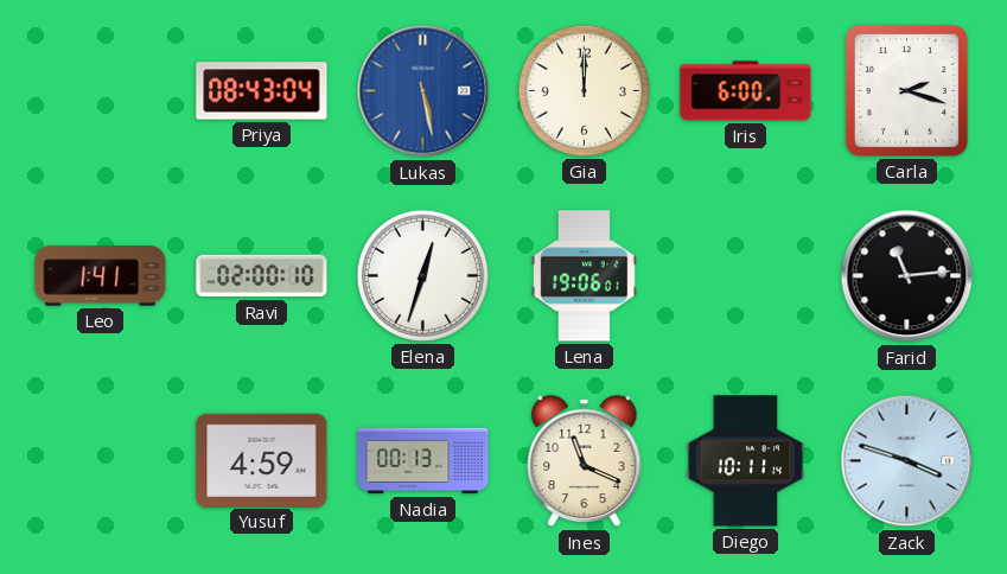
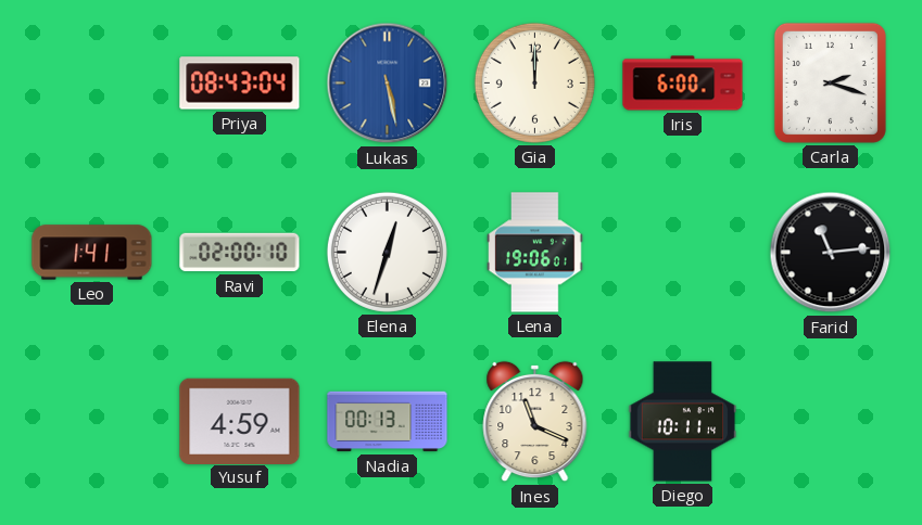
Zack: 3:48 -> none
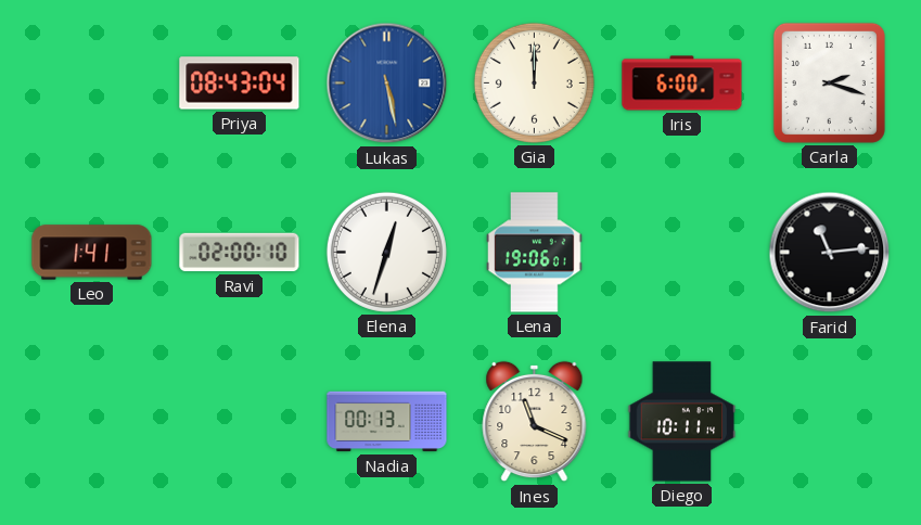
Yusuf: 4:59 -> none
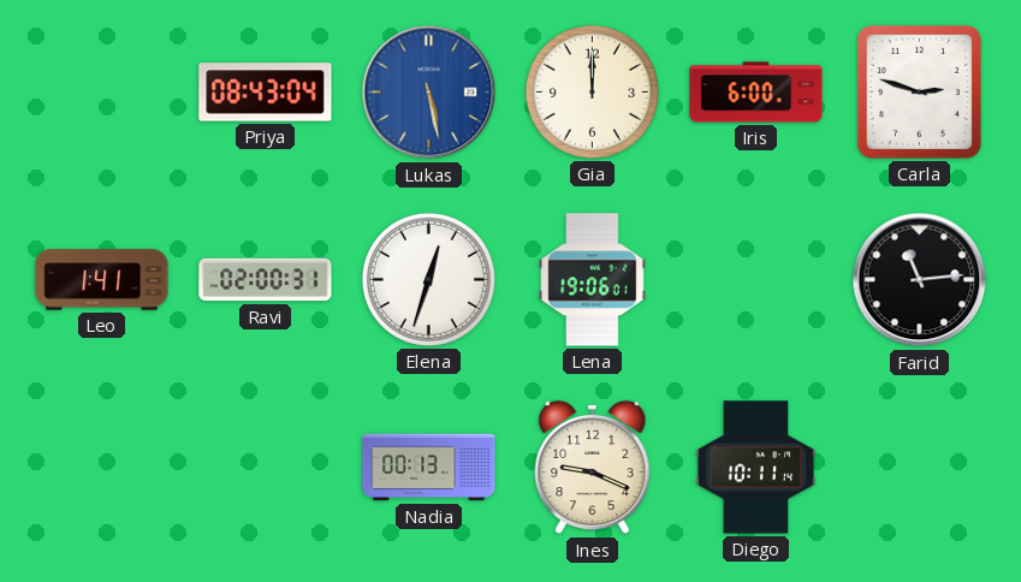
Carla: 2:18 -> 2:48
Ravi: 02:00:10 -> 02:00:31
Ines: 11:19 -> 9:19
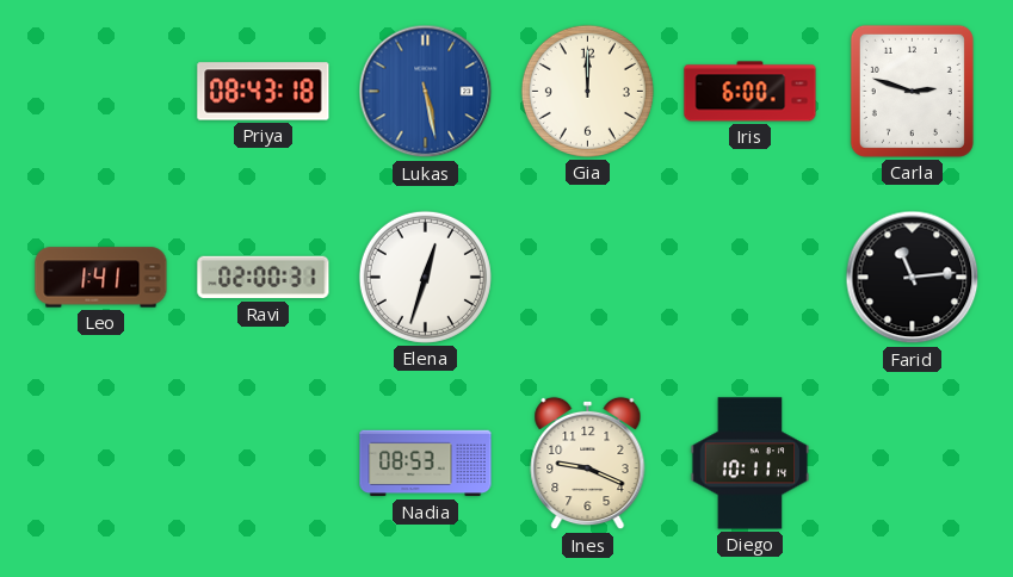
Priya: 08:43:04 -> 08:43:18
Lena: 19:06 -> none
Nadia: 00:13 -> 08:53
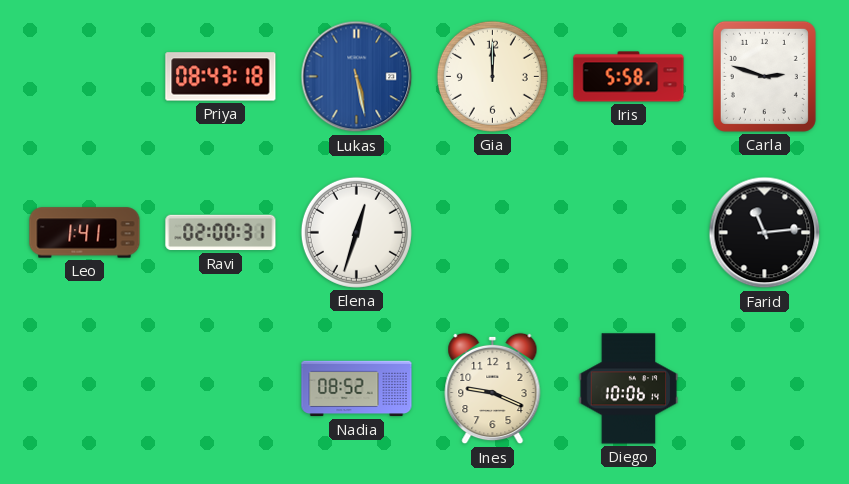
Iris: 6:00 -> 5:58
Nadia: 08:53 -> 08:52
Diego: 10:11 -> 10:06
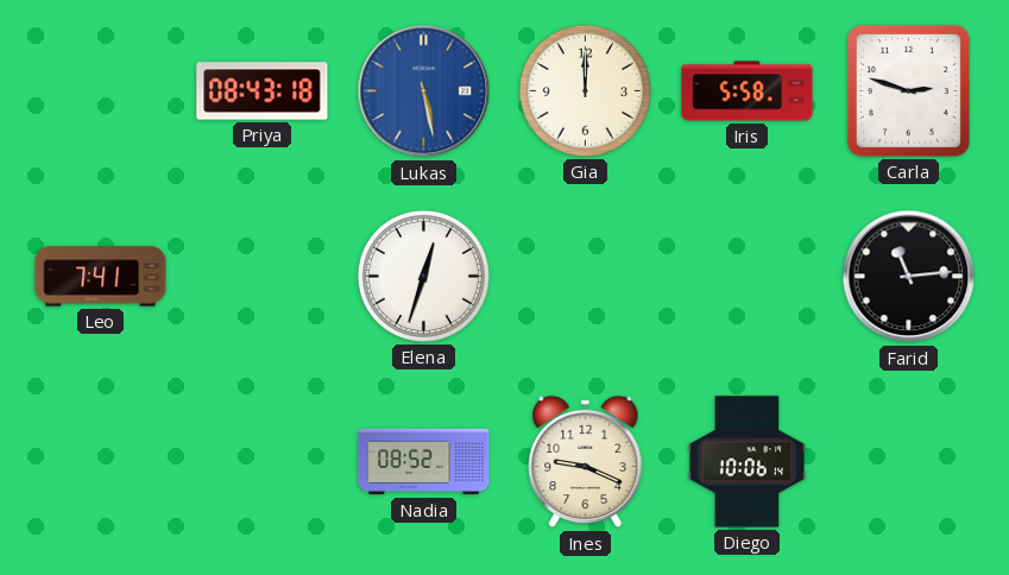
Leo: 1:41 -> 7:41
Ravi: 02:00 -> none
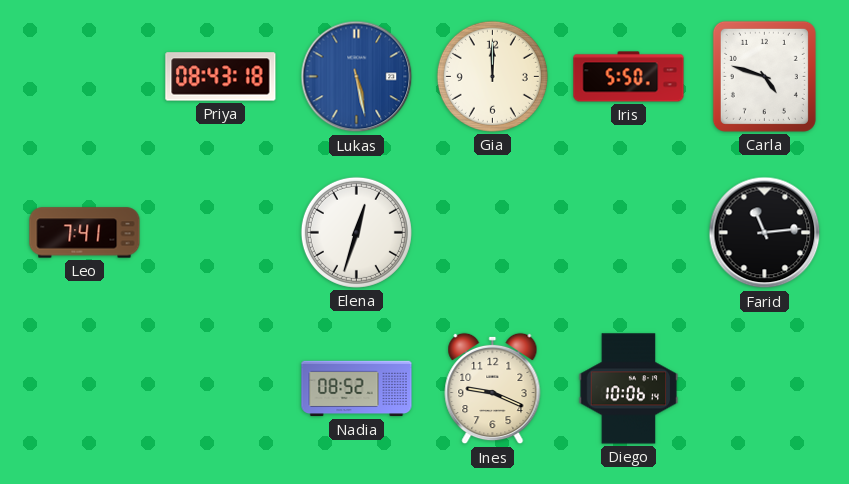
Iris: 5:58 -> 5:50
Carla: 2:48 -> 4:48
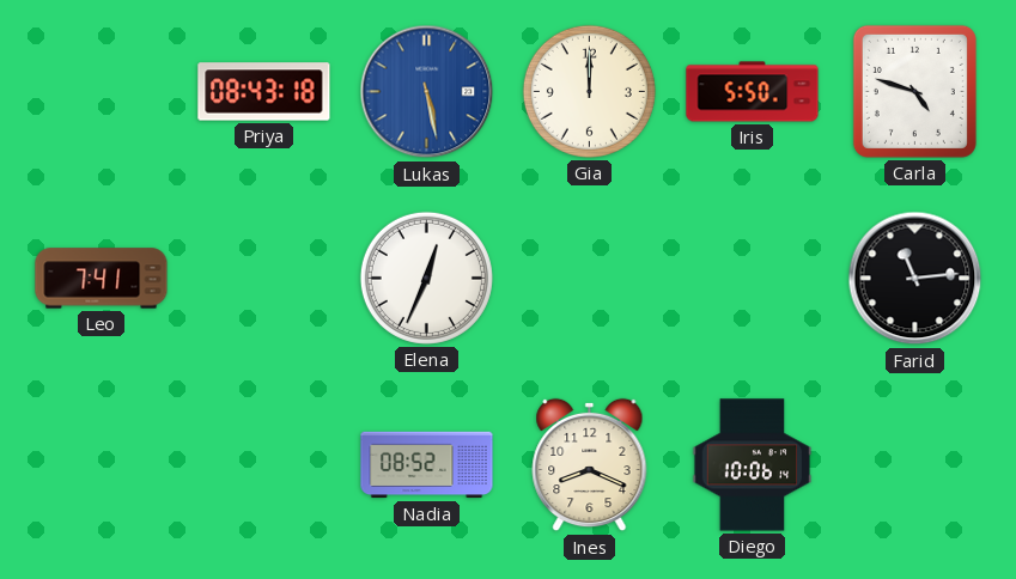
Elena: 12:33 -> 12:34
Ines: 9:19 -> 8:19
